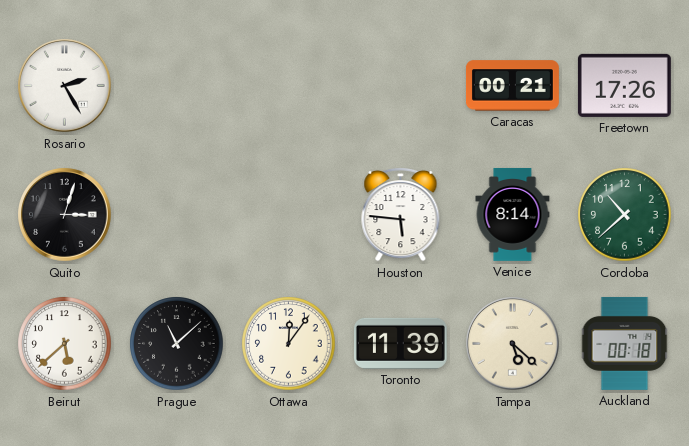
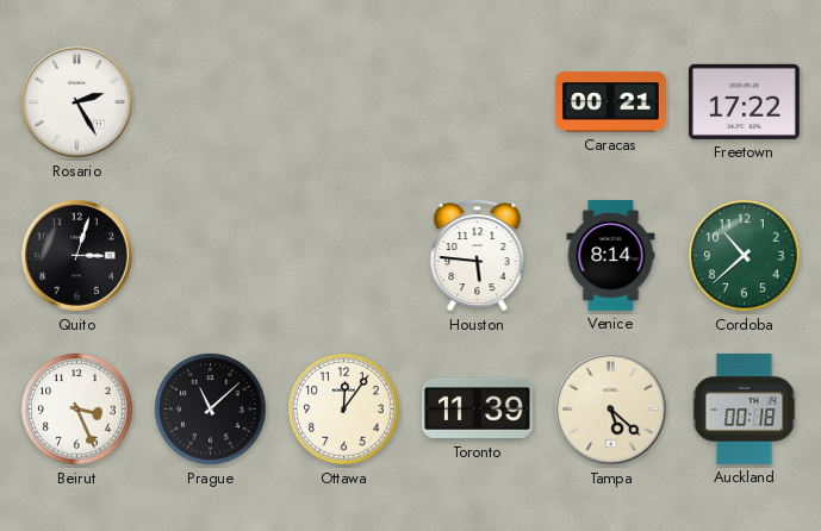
Freetown: 17:26 -> 17:22
Beirut: 5:38 -> 3:26
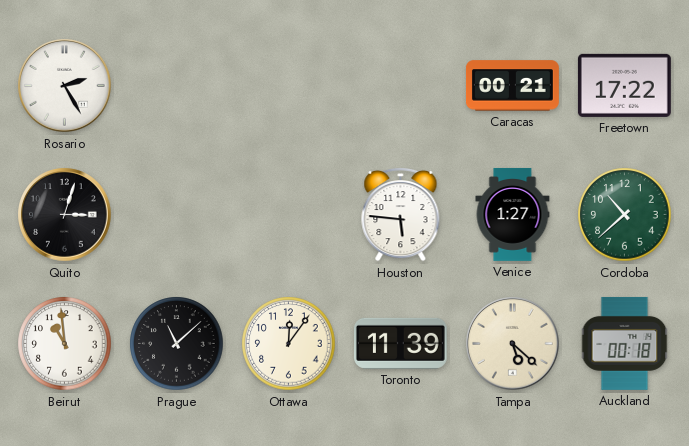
Venice: 8:14 -> 1:27
Beirut: 3:26 -> 10:59
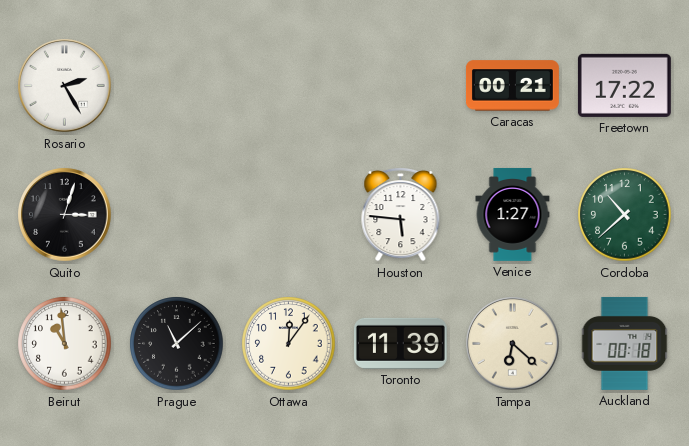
Tampa: 5:22 -> 6:22
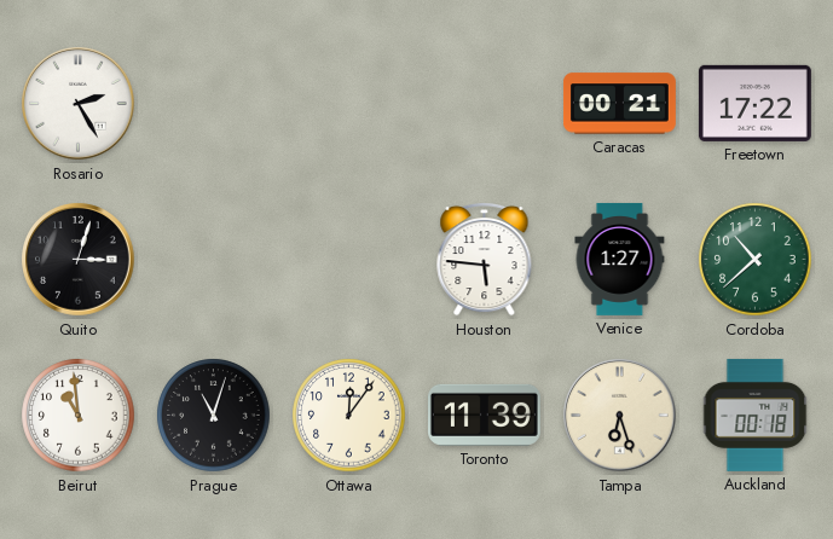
Prague: 11:08 -> 11:03
Tampa: 6:22 -> 6:27
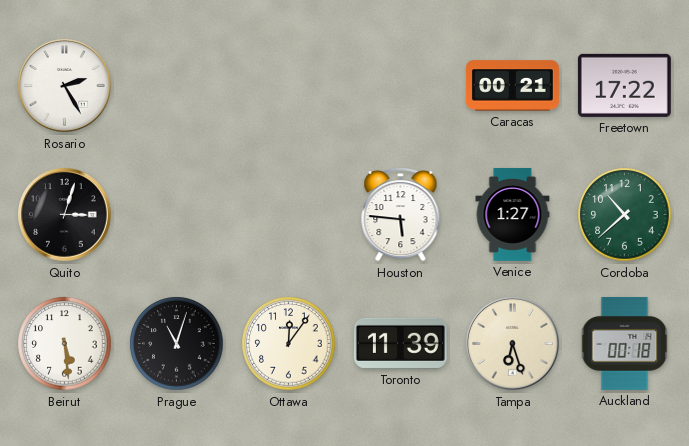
Beirut: 10:59 -> 5:29
